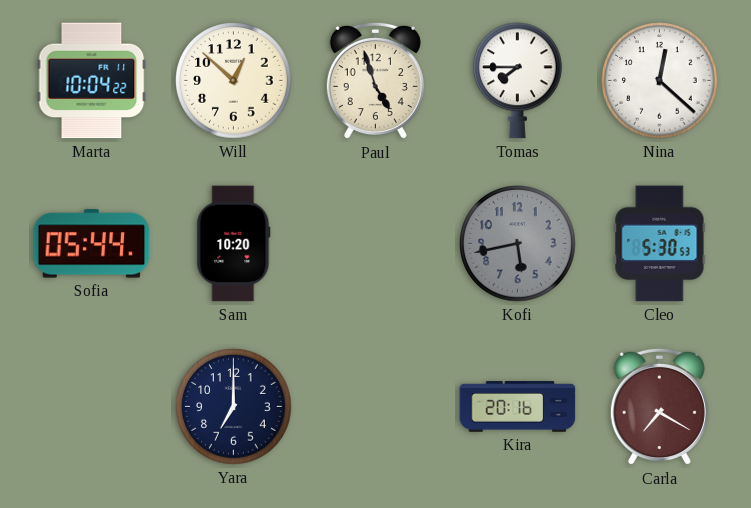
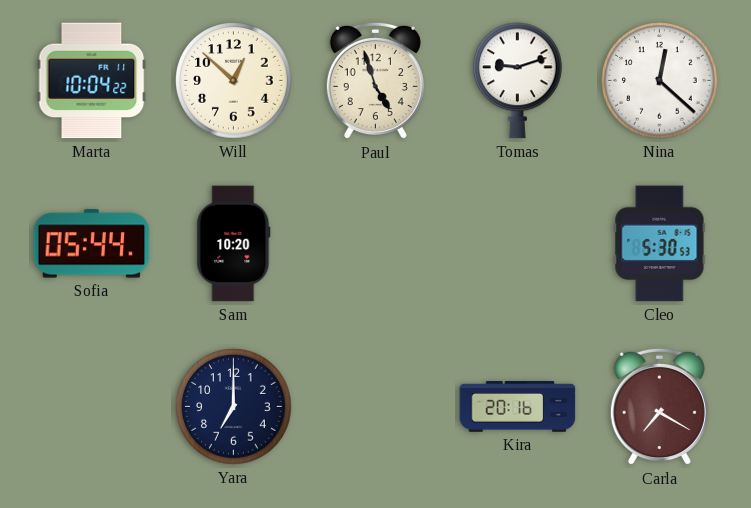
Tomas: 7:45 -> 9:12
Kofi: 5:43 -> none
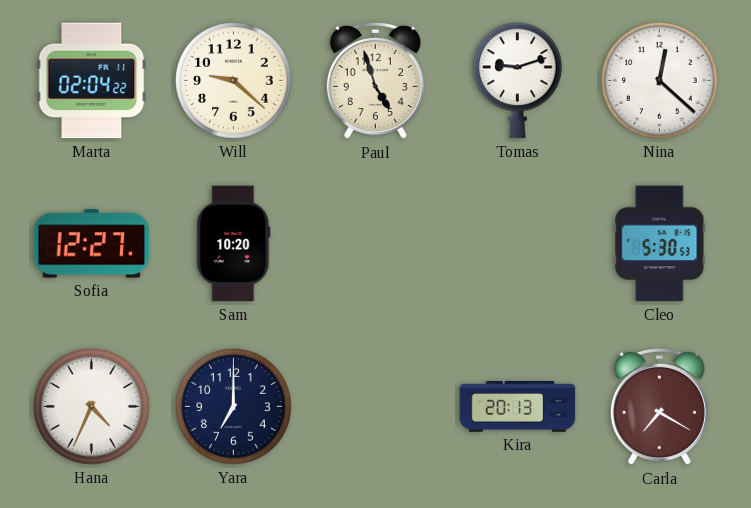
Marta: 10:04 -> 02:04
Will: 12:52 -> 9:22
Sofia: 05:44 -> 12:27
Hana: none -> 4:34
Kira: 20:16 -> 20:13
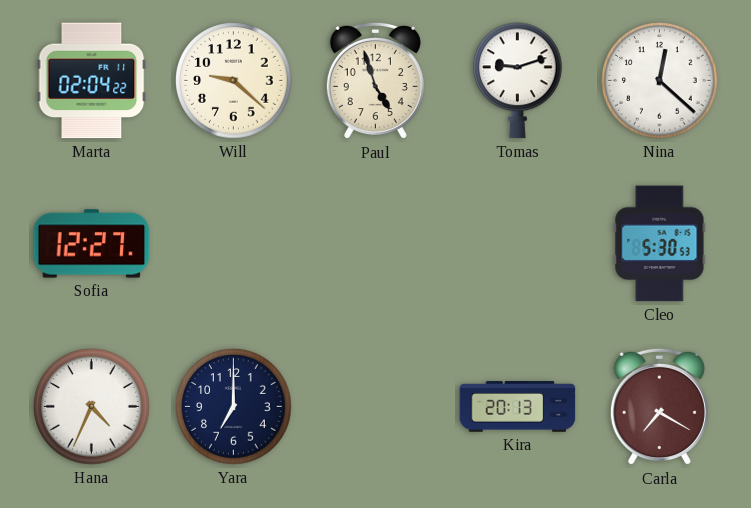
Sam: 10:20 -> none
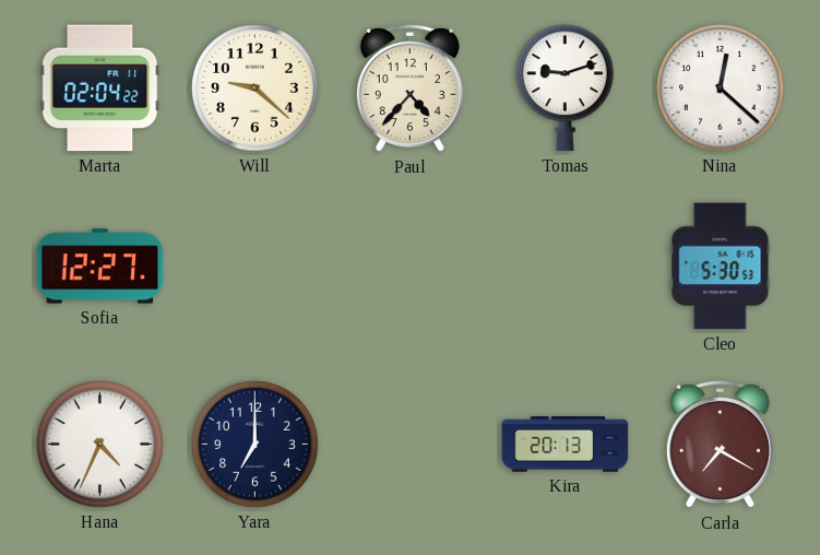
Paul: 4:57 -> 4:37
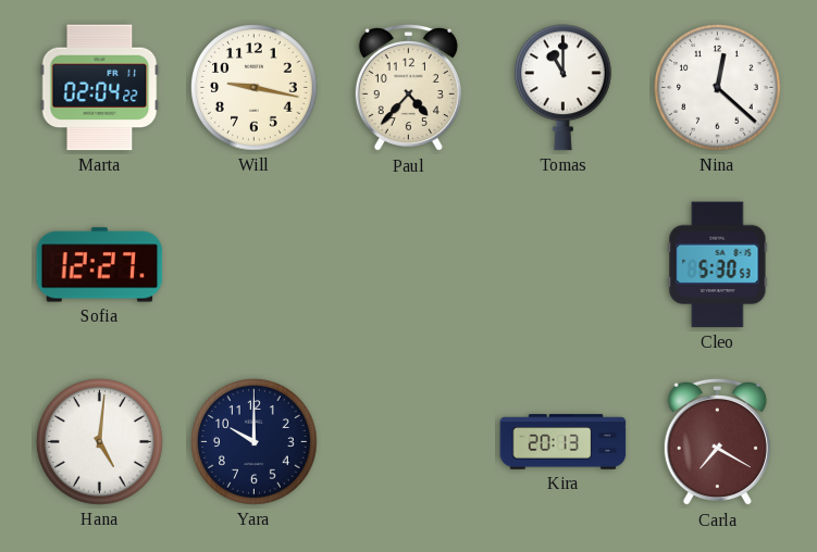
Will: 9:22 -> 9:17
Tomas: 9:12 -> 11:00
Hana: 4:34 -> 5:01
Yara: 7:00 -> 10:00
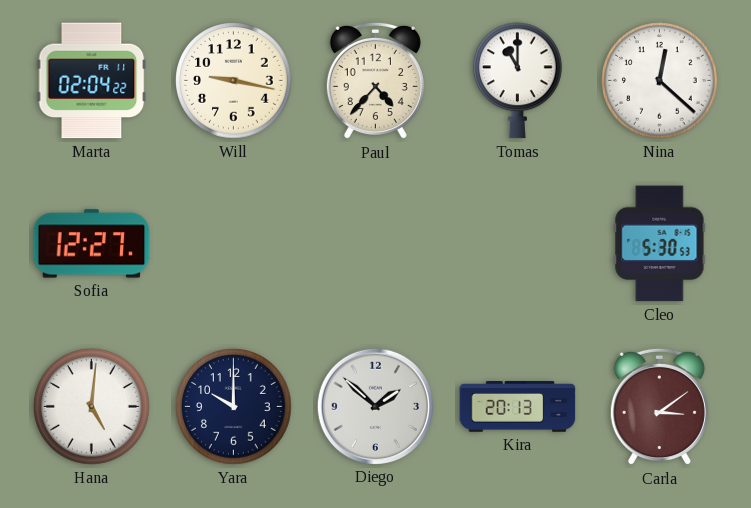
Diego: none -> 1:52
Carla: 7:20 -> 3:09
